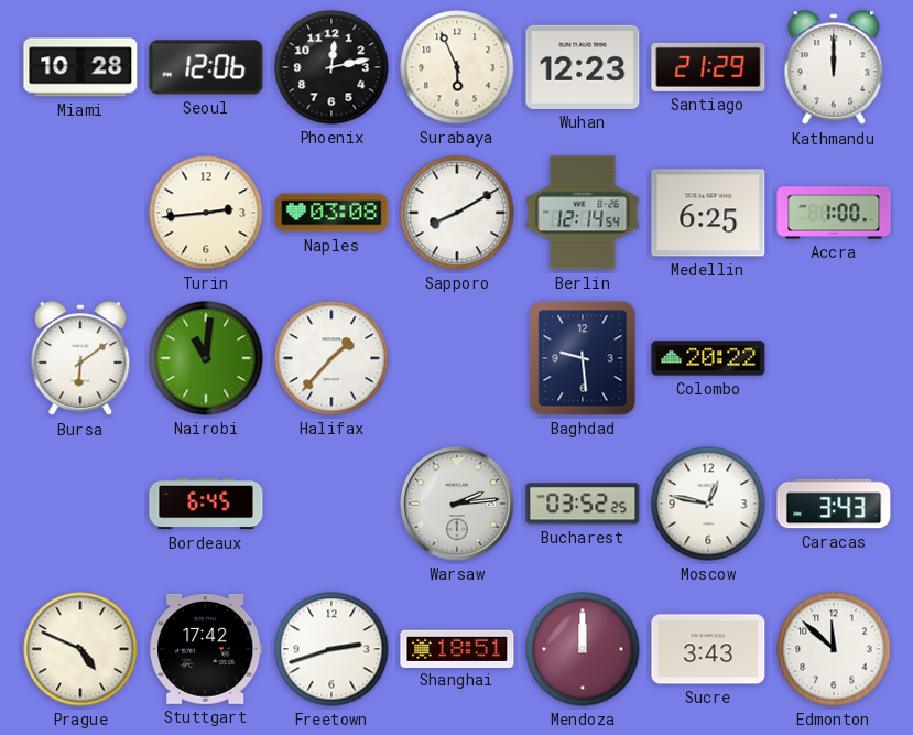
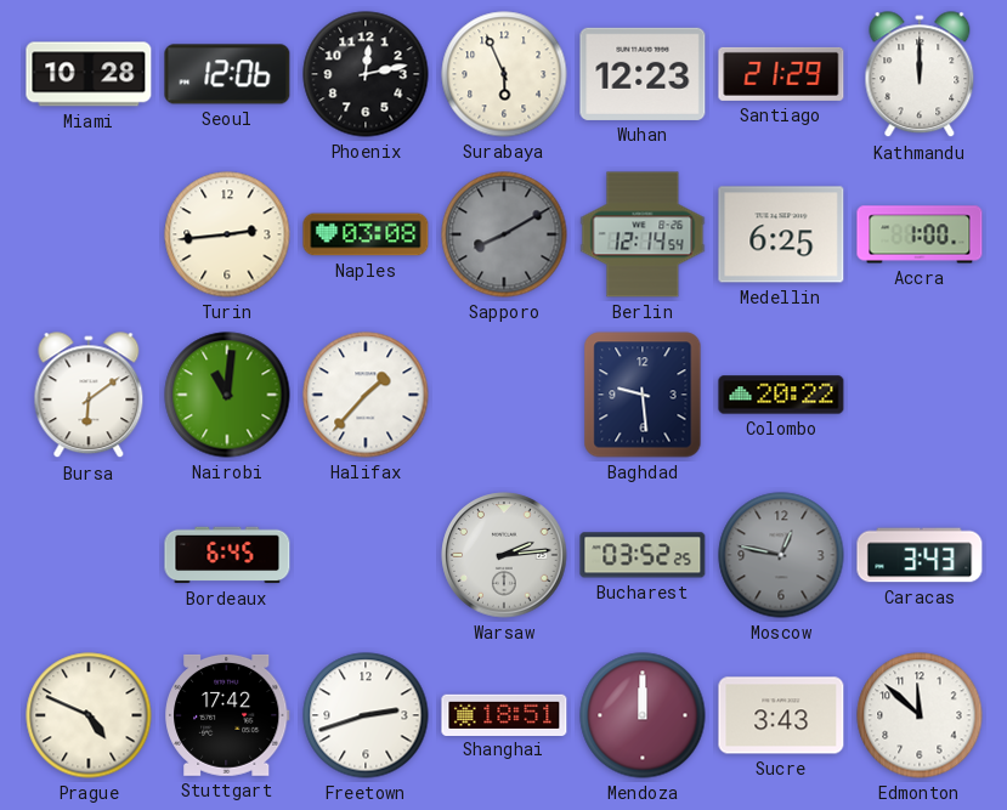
Sapporo dial: white -> grey
Moscow dial: white -> grey
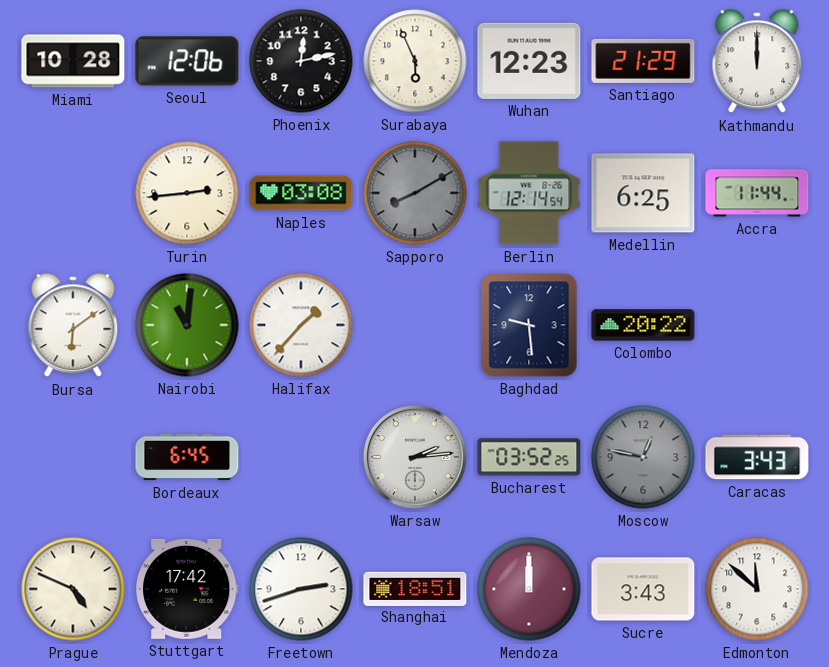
Accra: 1:00 -> 11:44
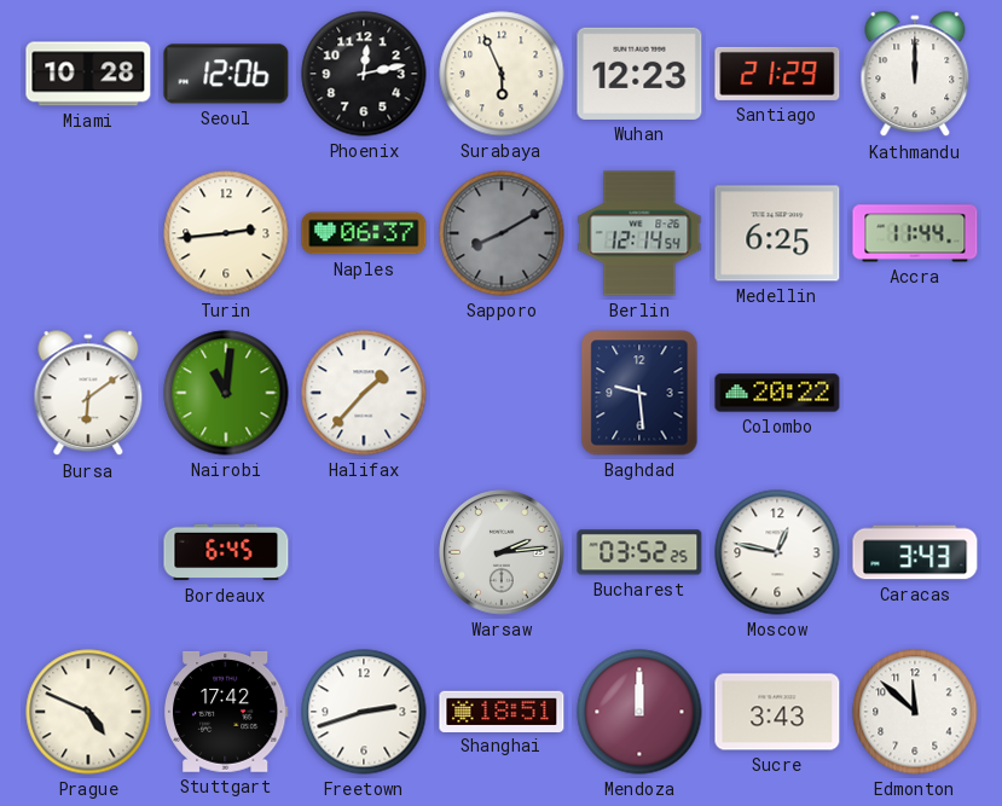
Naples: 03:08 -> 06:37
Moscow dial: grey -> white
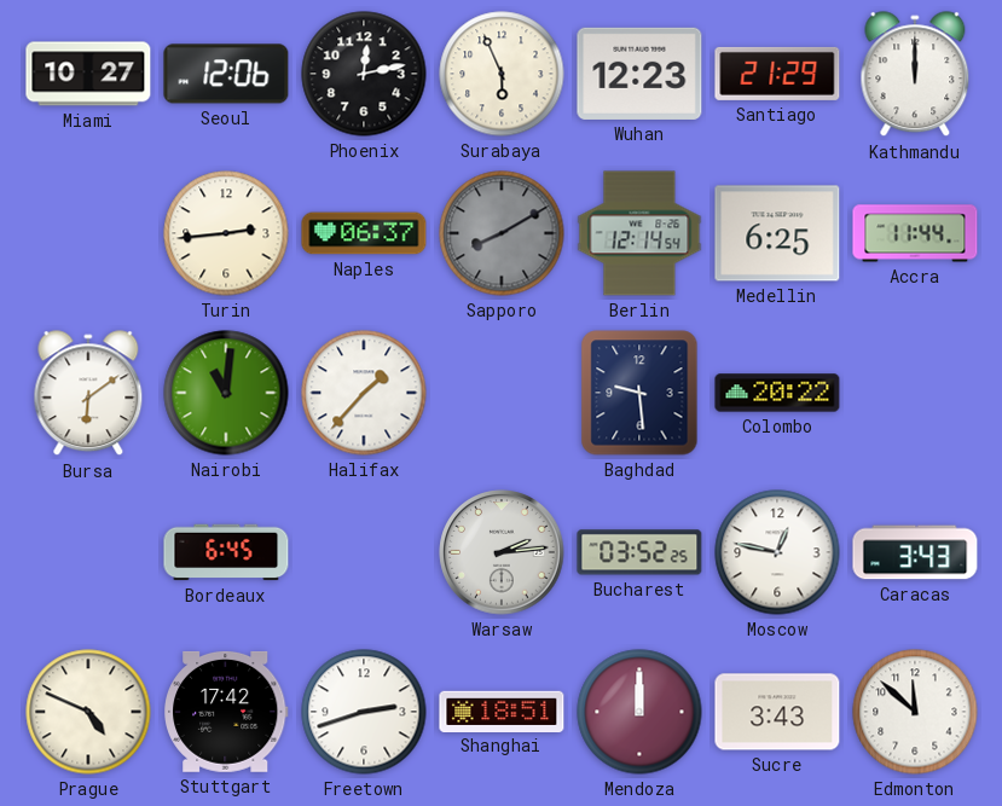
Miami: 10:28 -> 10:27
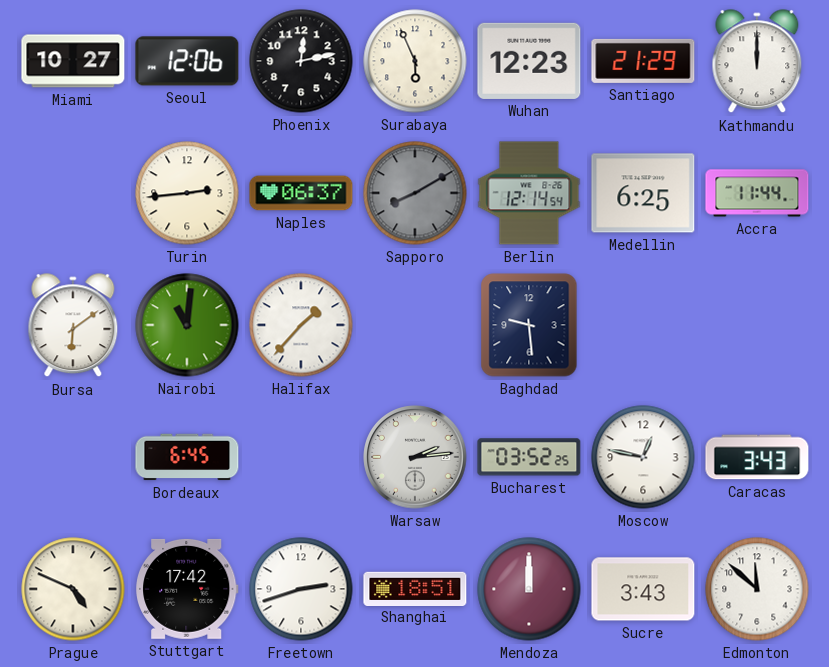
Colombo: 20:22 -> none
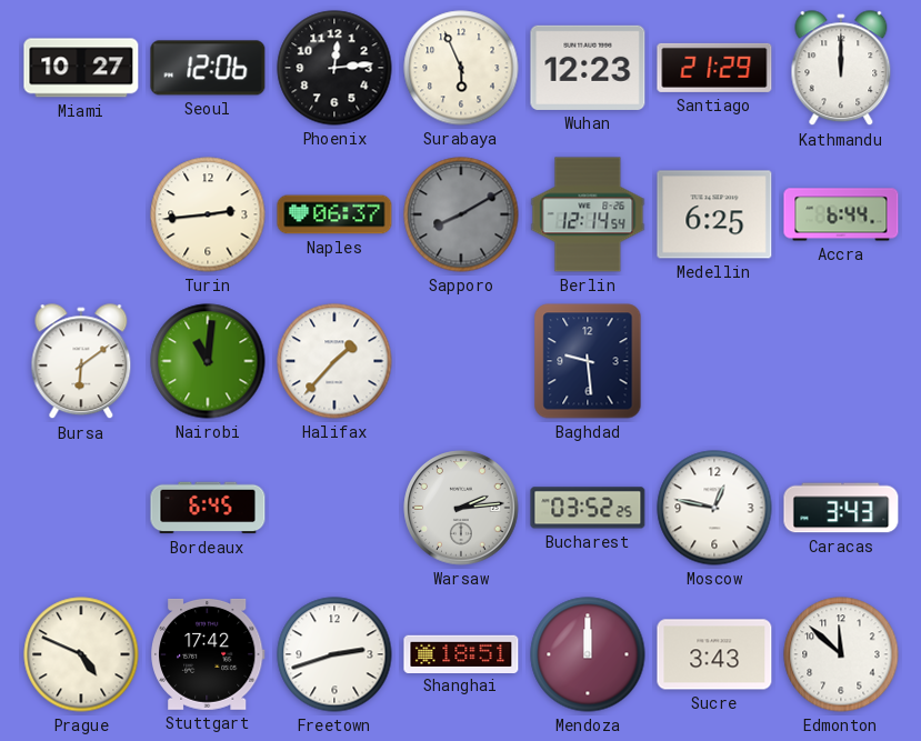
Phoenix: 12:13 -> 12:14
Accra: 11:44 -> 6:44
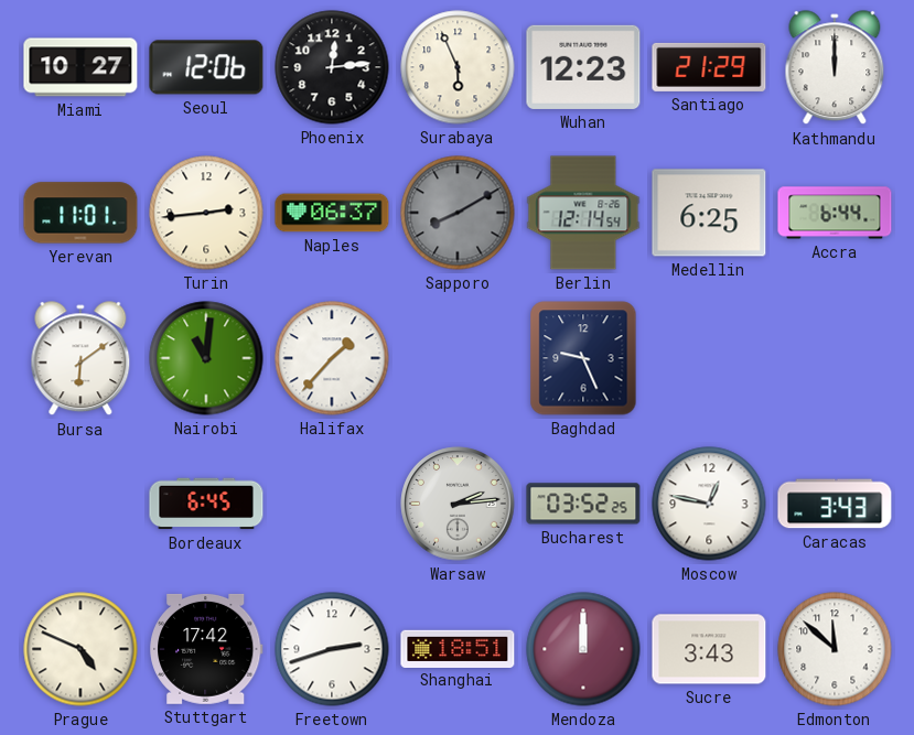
Yerevan: none -> 11:01
Baghdad: 9:29 -> 9:26
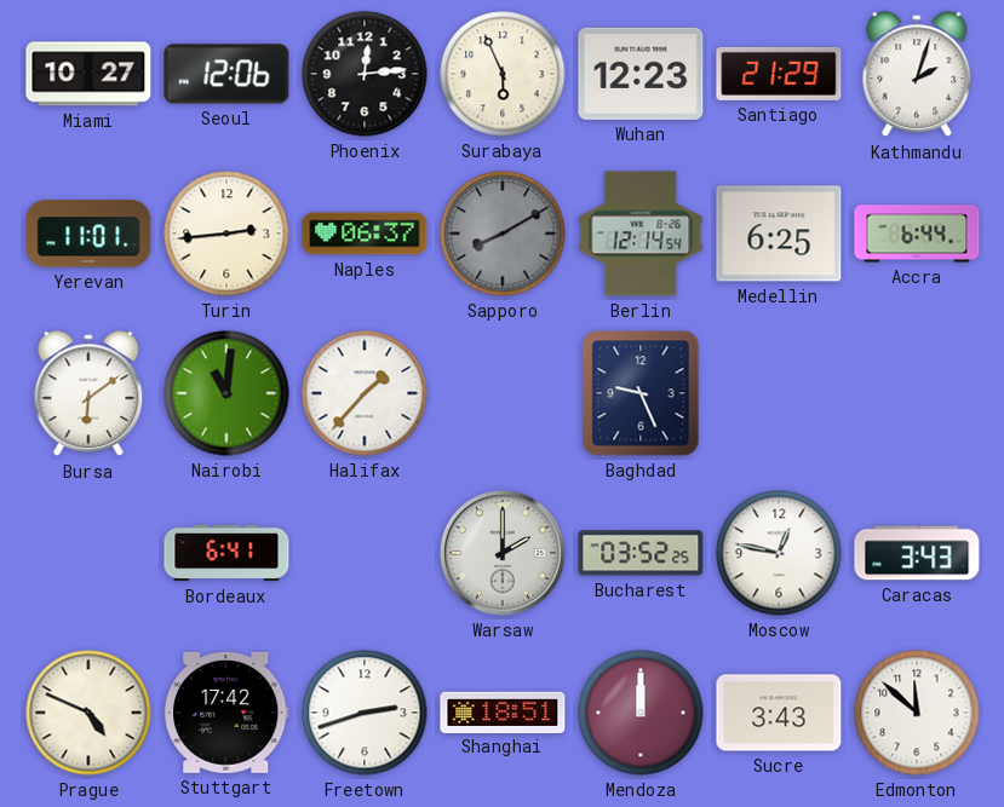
Kathmandu: 12:00 -> 2:03
Bordeaux: 6:45 -> 6:41
Warsaw: 2:14 -> 2:00
